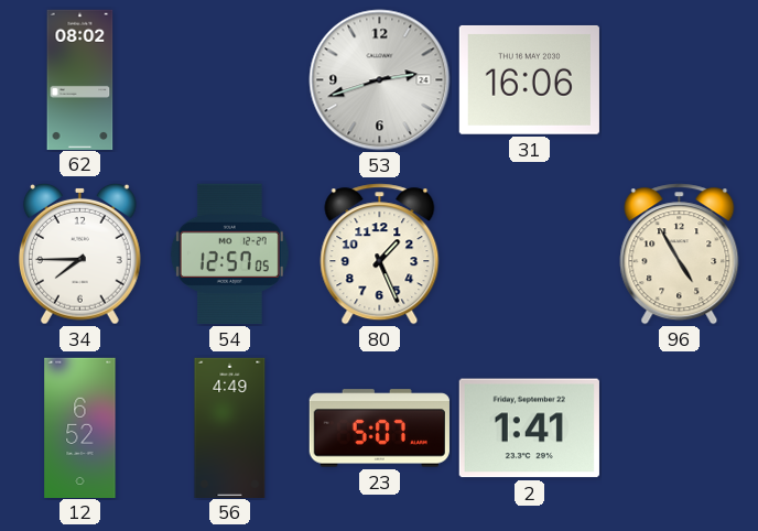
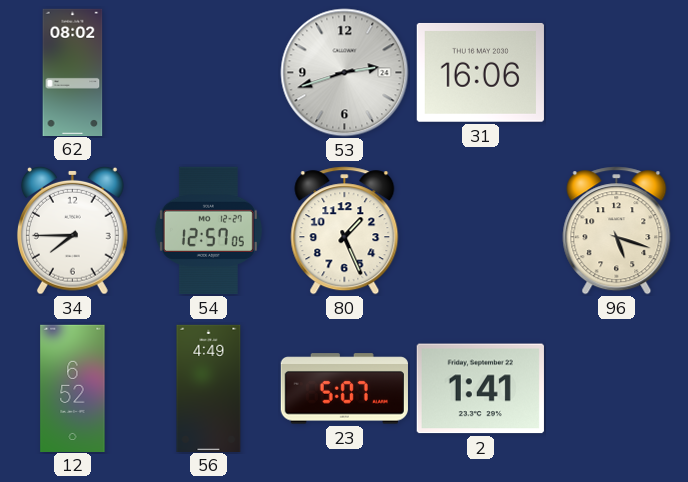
96: 4:55 -> 5:18
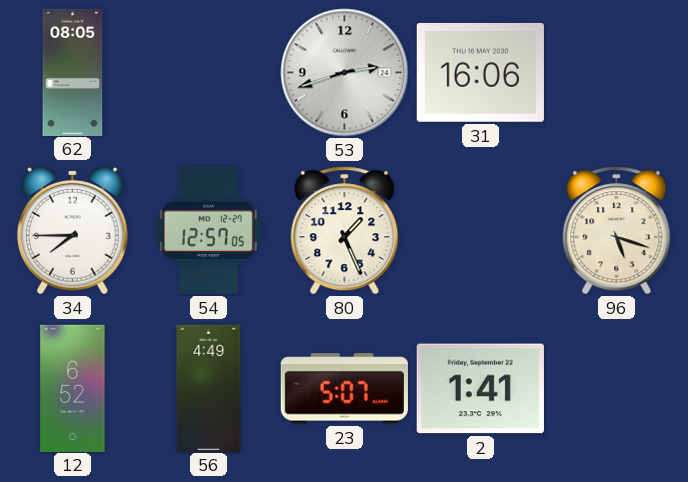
62: 08:02 -> 08:05
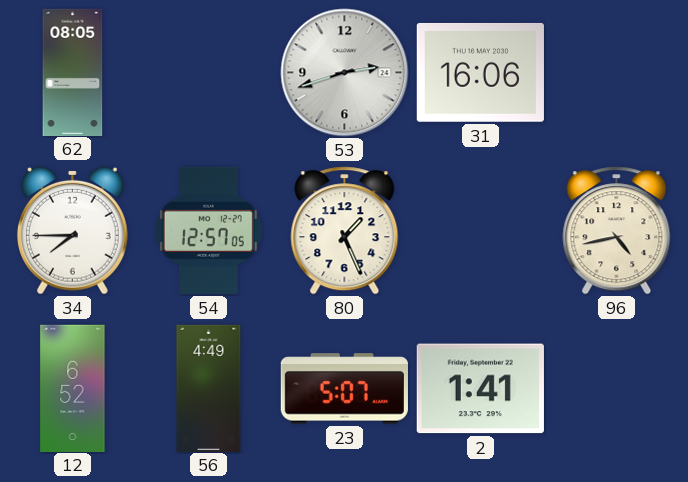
96: 5:18 -> 4:43
